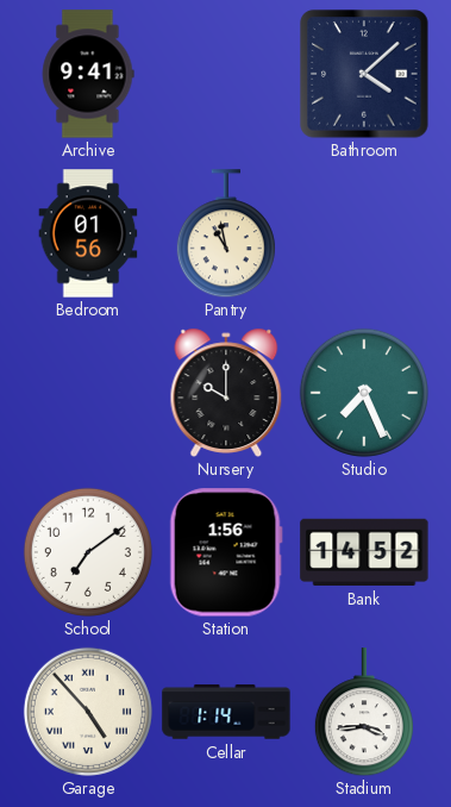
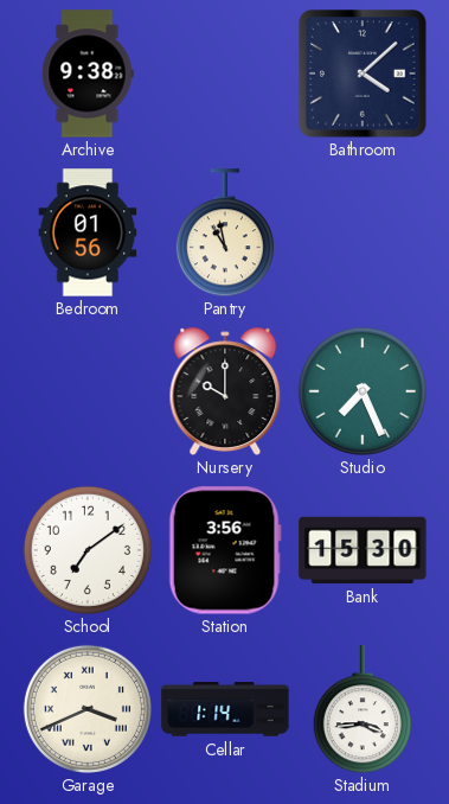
Archive: 9:41 -> 9:38
Station: 1:56 -> 3:56
Bank: 14:52 -> 15:30
Garage: 4:53 -> 3:41
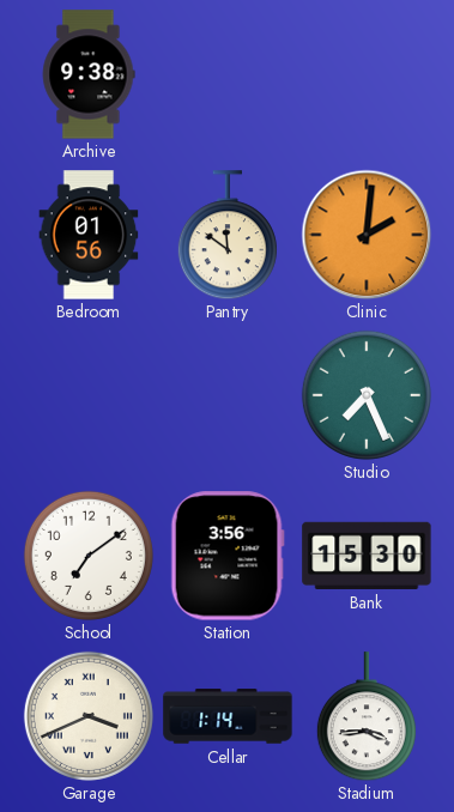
Bathroom: 4:08 -> none
Pantry: 10:58 -> 11:51
Clinic: none -> 2:01
Nursery: 10:00 -> none
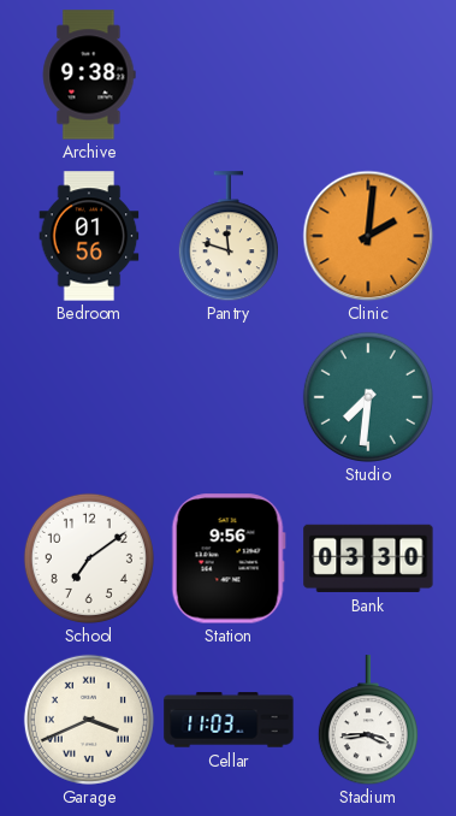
Pantry: 11:51 -> 11:48
Studio: 7:26 -> 7:31
Station: 3:56 -> 9:56
Bank: 15:30 -> 03:30
Cellar: 1:14 -> 11:03
